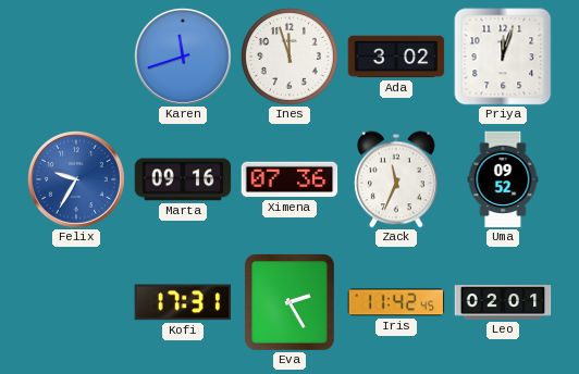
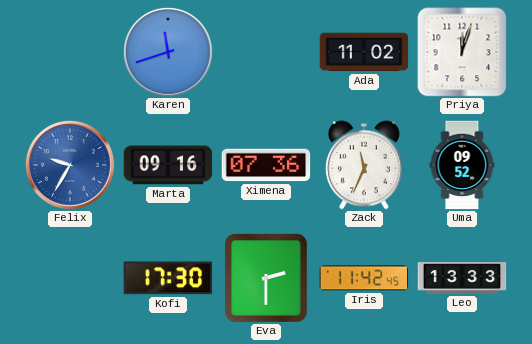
Ines: 11:57 -> none
Ada: 3:02 -> 11:02
Kofi: 17:31 -> 17:30
Eva: 2:25 -> 2:30
Leo: 02:01 -> 13:33
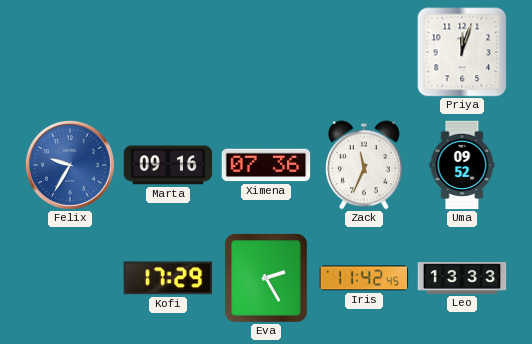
Karen: 11:42 -> none
Ada: 11:02 -> none
Kofi: 17:30 -> 17:29
Eva: 2:30 -> 2:25
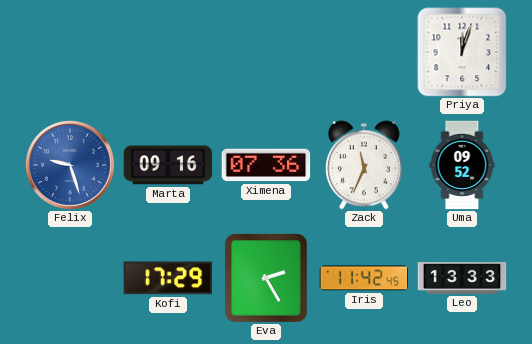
Felix: 9:35 -> 9:27
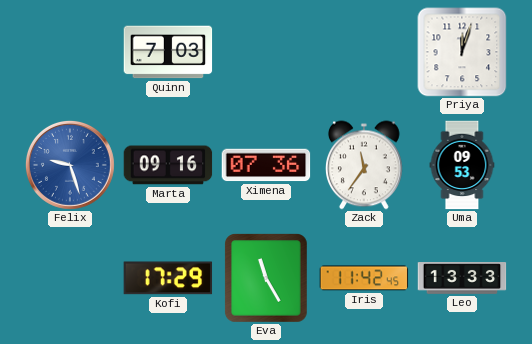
Quinn: none -> 7:03
Zack: 11:34 -> 11:36
Uma: 09:52 -> 09:53
Eva: 2:25 -> 11:25
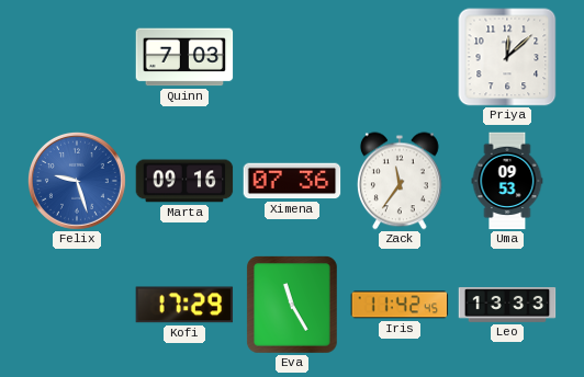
Priya: 12:03 -> 12:08
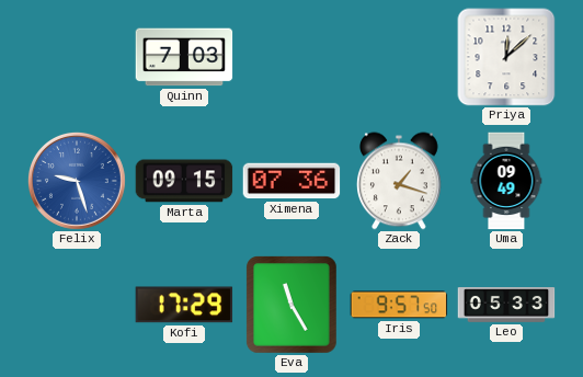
Marta: 09:16 -> 09:15
Zack: 11:36 -> 1:18
Uma: 09:53 -> 09:49
Iris: 11:42 -> 9:57
Leo: 13:33 -> 05:33
